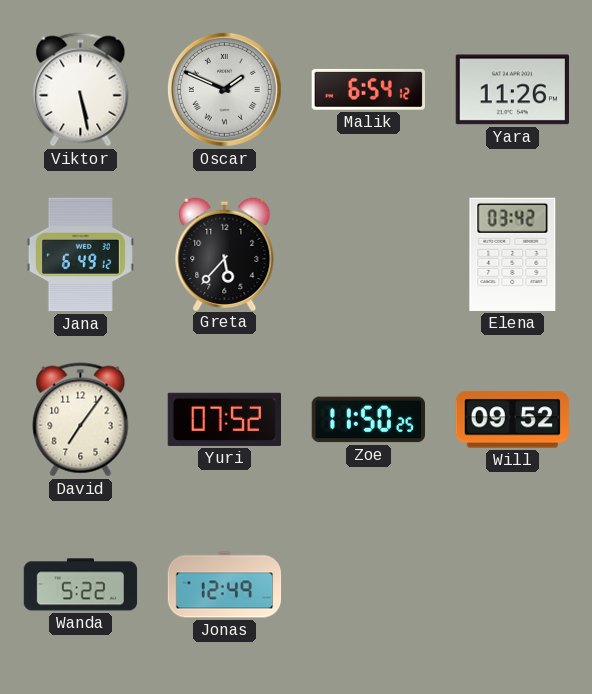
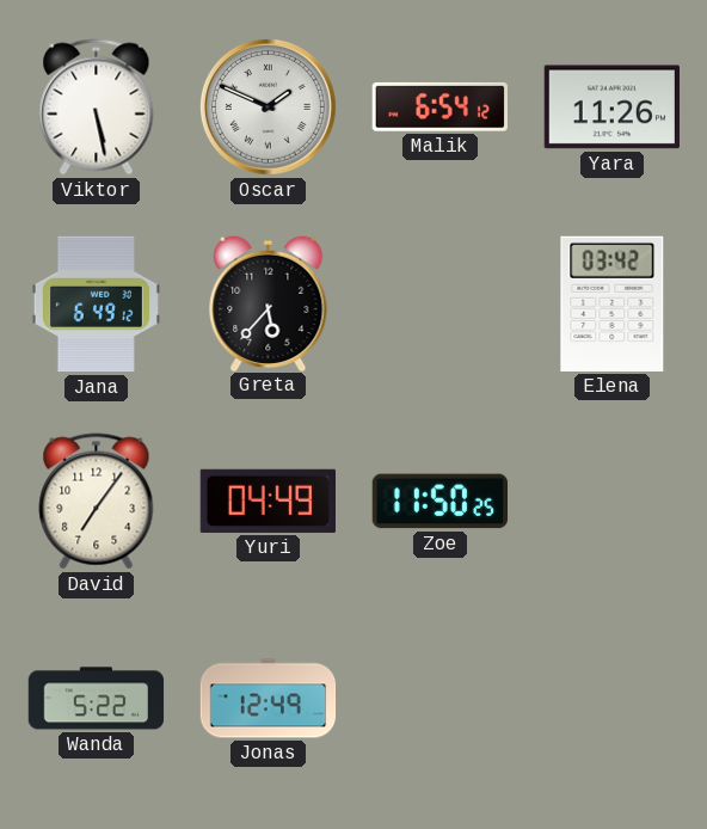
Yuri: 07:52 -> 04:49
Will: 09:52 -> none
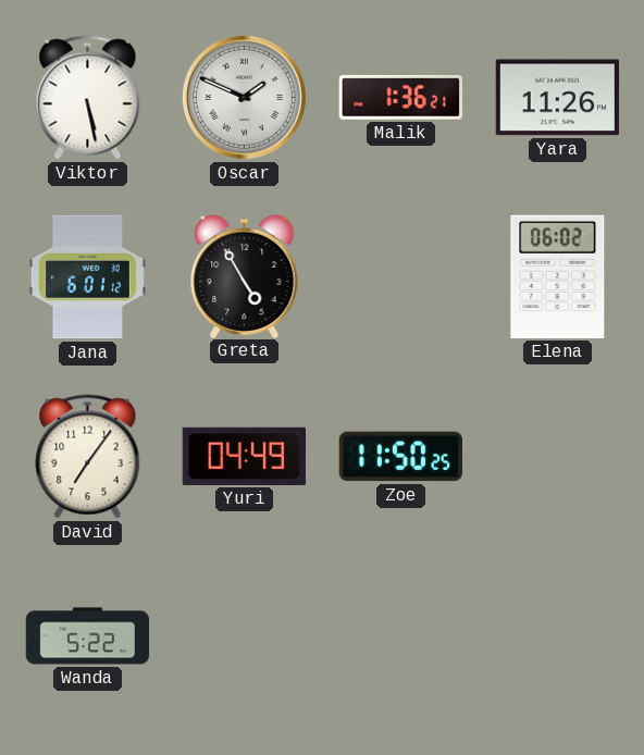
Malik: 6:54 -> 1:36
Jana: 6:49 -> 6:01
Greta: 5:37 -> 4:55
Elena: 03:42 -> 06:02
Jonas: 12:49 -> none
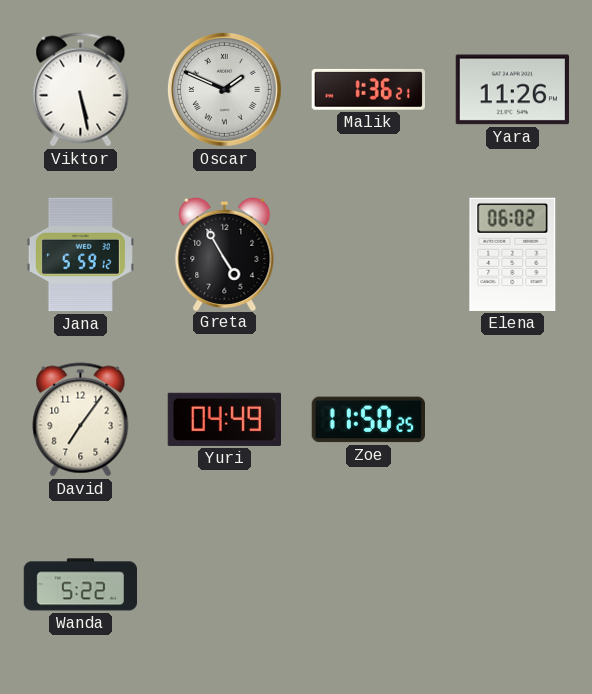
Jana: 6:01 -> 5:59
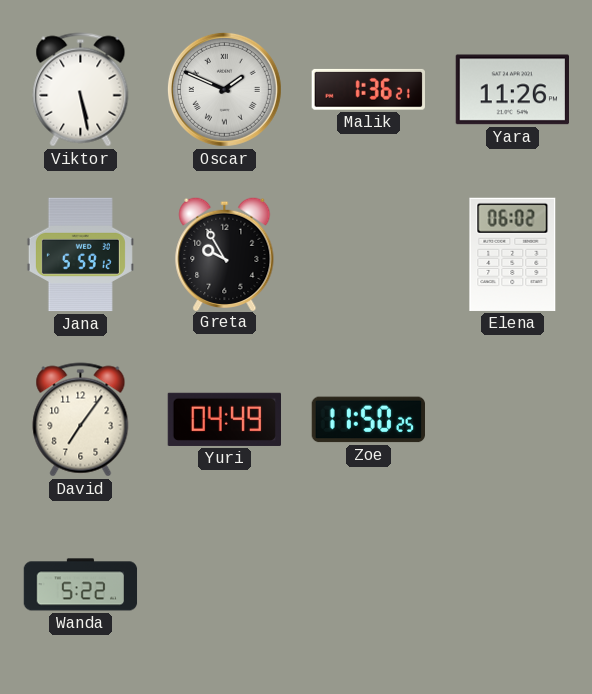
Greta: 4:55 -> 9:55
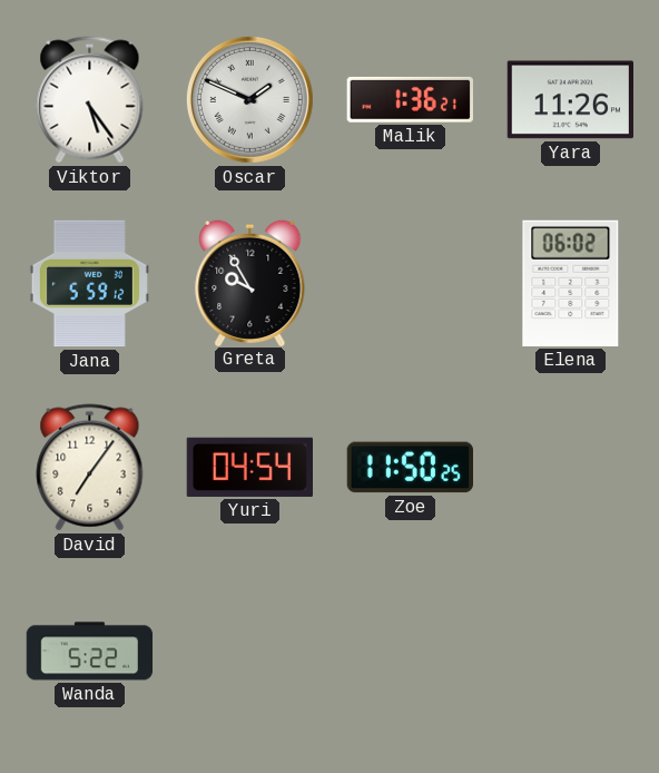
Viktor: 5:28 -> 5:24
Yuri: 04:49 -> 04:54
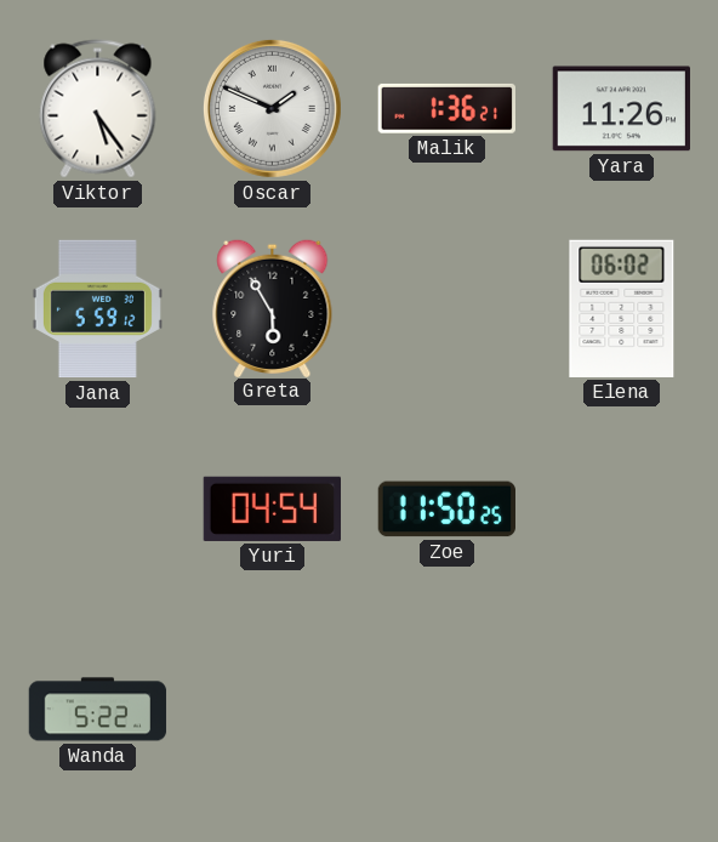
Greta: 9:55 -> 5:55
David: 7:06 -> none
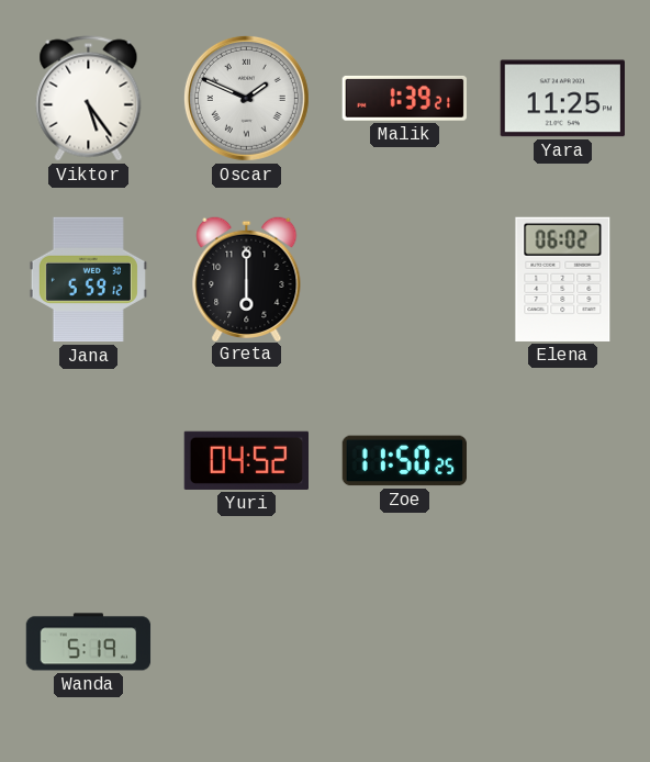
Malik: 1:36 -> 1:39
Yara: 11:26 -> 11:25
Greta: 5:55 -> 6:00
Yuri: 04:54 -> 04:52
Wanda: 5:22 -> 5:19
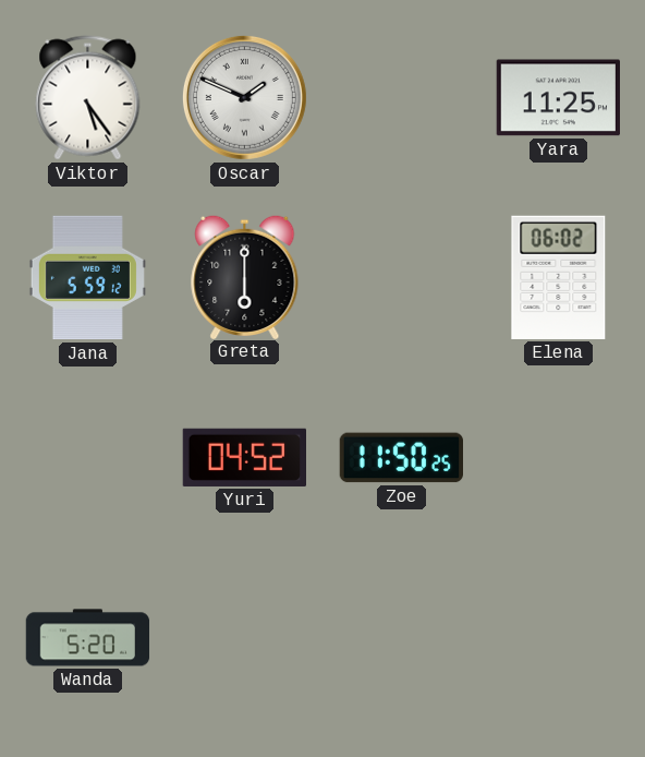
Malik: 1:39 -> none
Wanda: 5:19 -> 5:20
